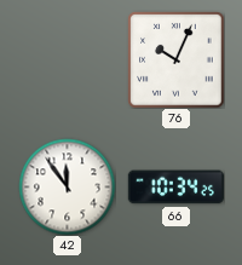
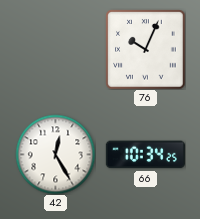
42: 11:54 -> 12:25
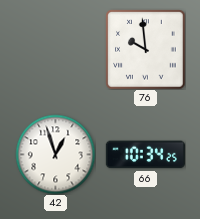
76: 10:04 -> 9:59
42: 12:25 -> 12:57
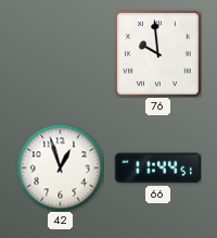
66: 10:34 -> 11:44
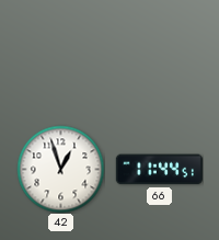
76: 9:59 -> none
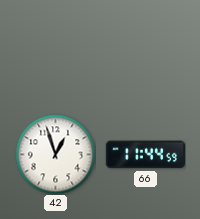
66: 11:44:51 -> 11:44:59
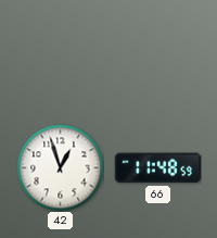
66: 11:44 -> 11:48
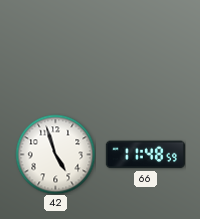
42: 12:57 -> 4:57
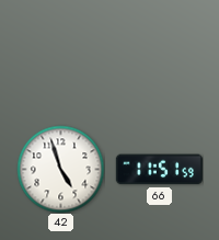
66: 11:48 -> 11:51
